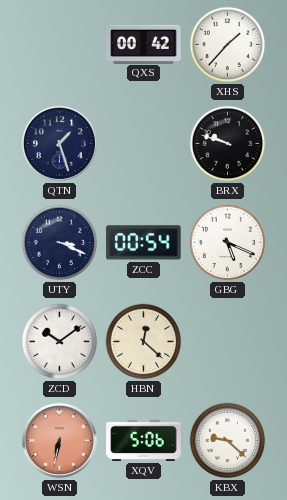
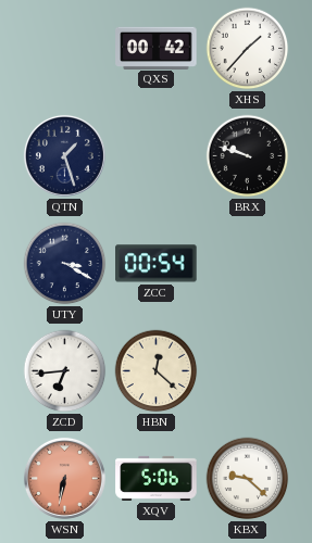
UTY: 3:19 -> 3:20
GBG: 5:19 -> none
ZCD: 10:09 -> 6:44
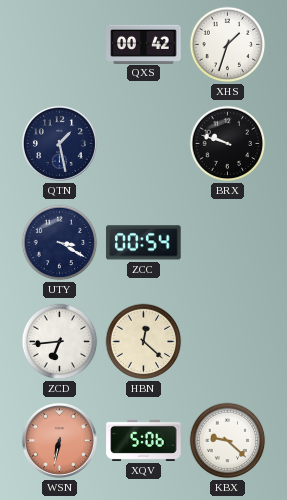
XHS: 1:37 -> 1:33
QTN: 1:27 -> 1:28
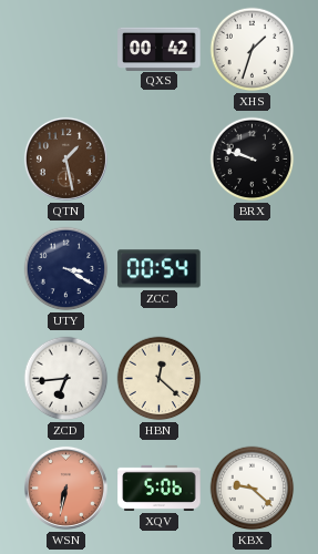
QTN dial: navy -> brown
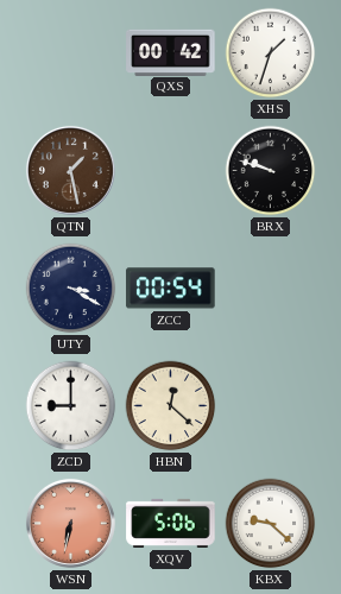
ZCD: 6:44 -> 9:00
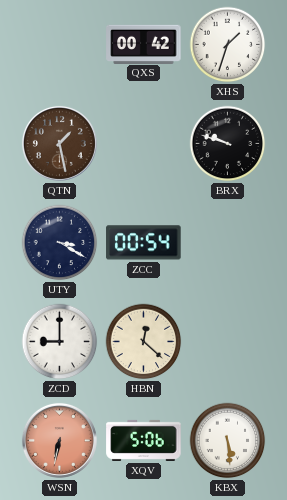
KBX: 9:22 -> 5:29
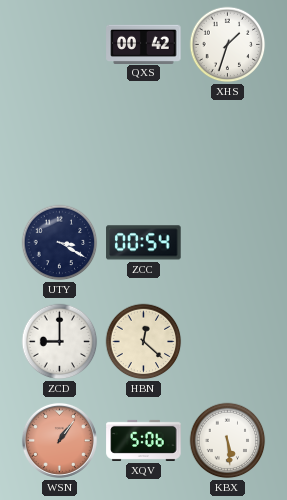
QTN: 1:28 -> none
BRX: 9:48 -> none
WSN: 6:32 -> 1:06
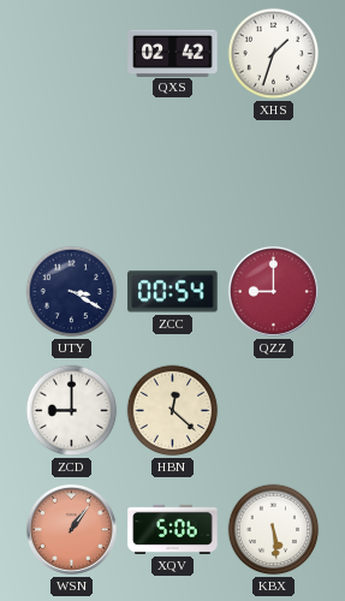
QXS: 00:42 -> 02:42
QZZ: none -> 9:00
